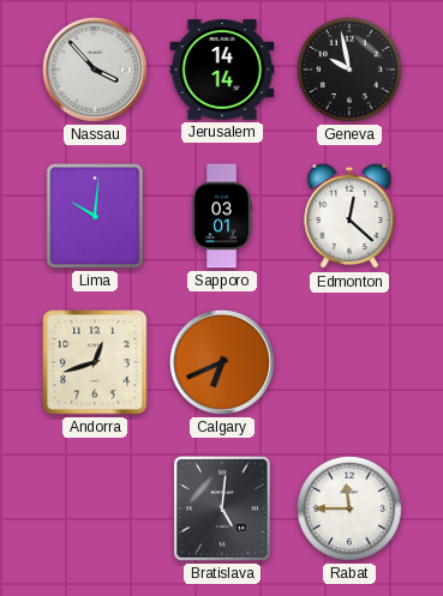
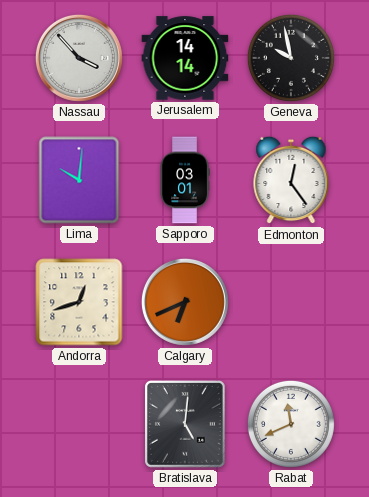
Edmonton: 12:22 -> 12:24
Rabat: 11:45 -> 11:41
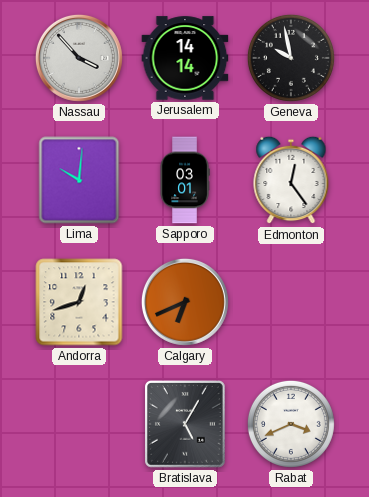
Bratislava: 5:01 -> 5:05
Rabat: 11:41 -> 3:41
